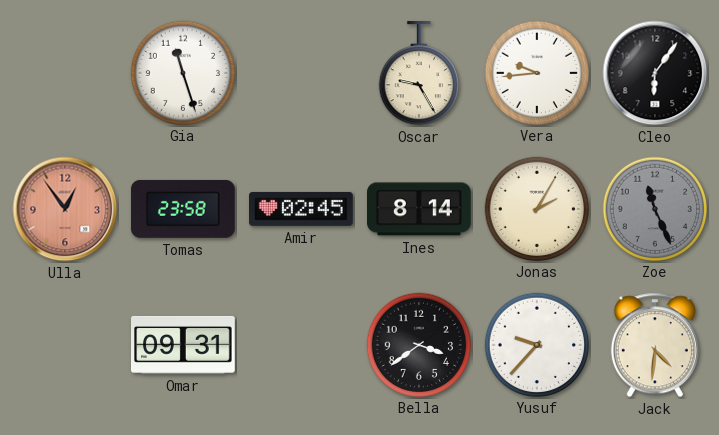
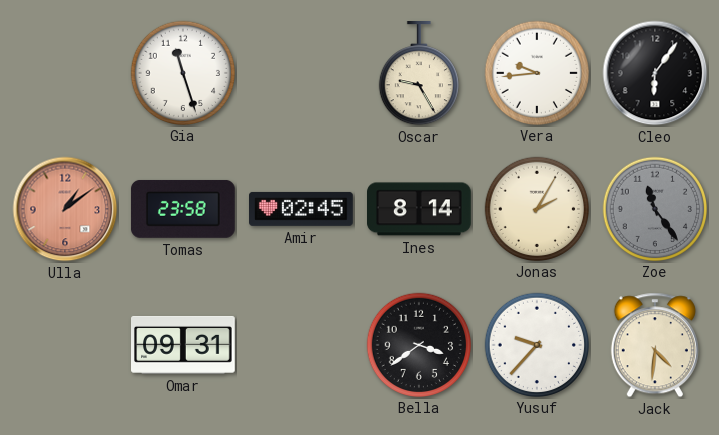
Ulla: 12:54 -> 1:09
Zoe: 11:26 -> 11:24
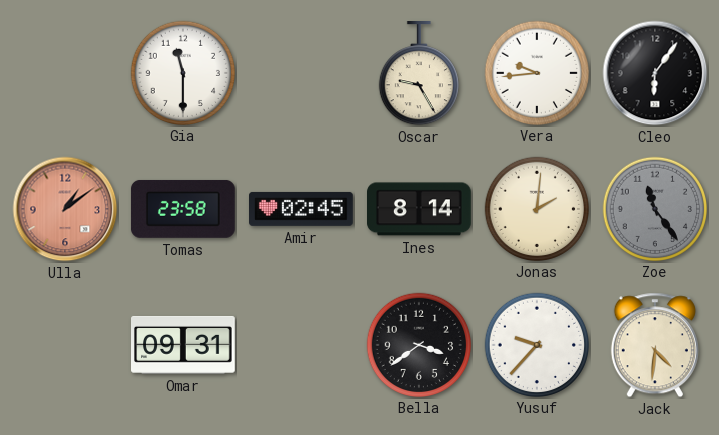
Gia: 11:27 -> 11:30
Jonas: 2:05 -> 2:01
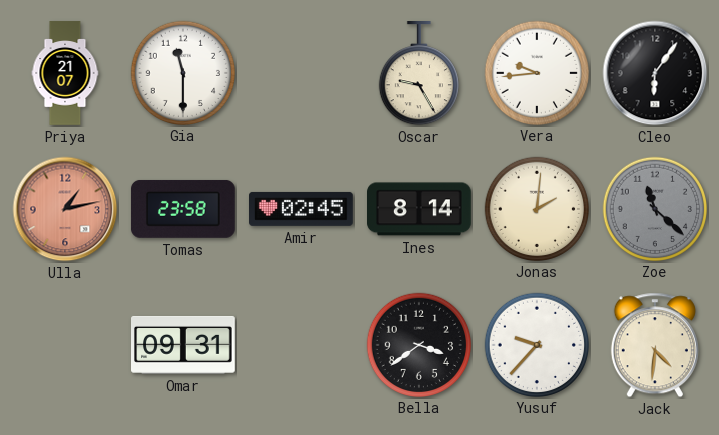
Priya: none -> 21:07
Ulla: 1:09 -> 1:13
Zoe: 11:24 -> 11:22
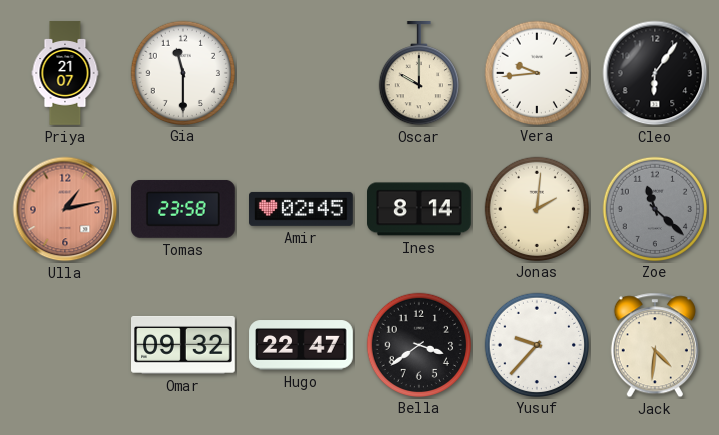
Oscar: 9:25 -> 10:00
Omar: 09:31 -> 09:32
Hugo: none -> 22:47
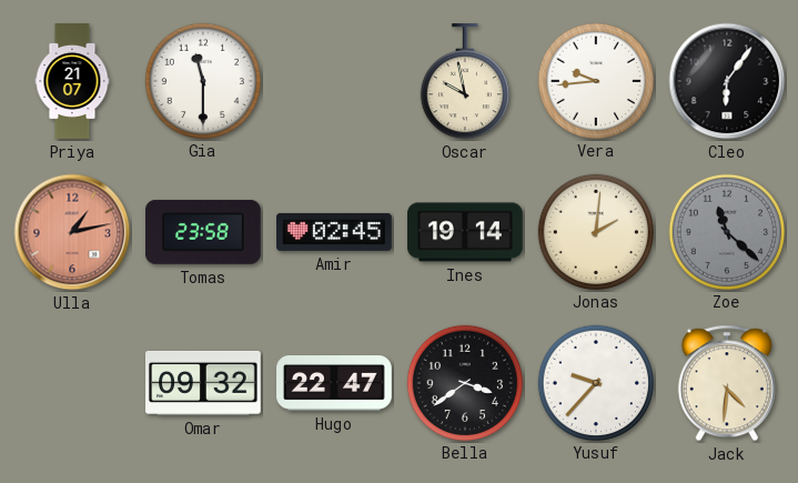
Oscar: 10:00 -> 9:58
Ines: 8:14 -> 19:14
